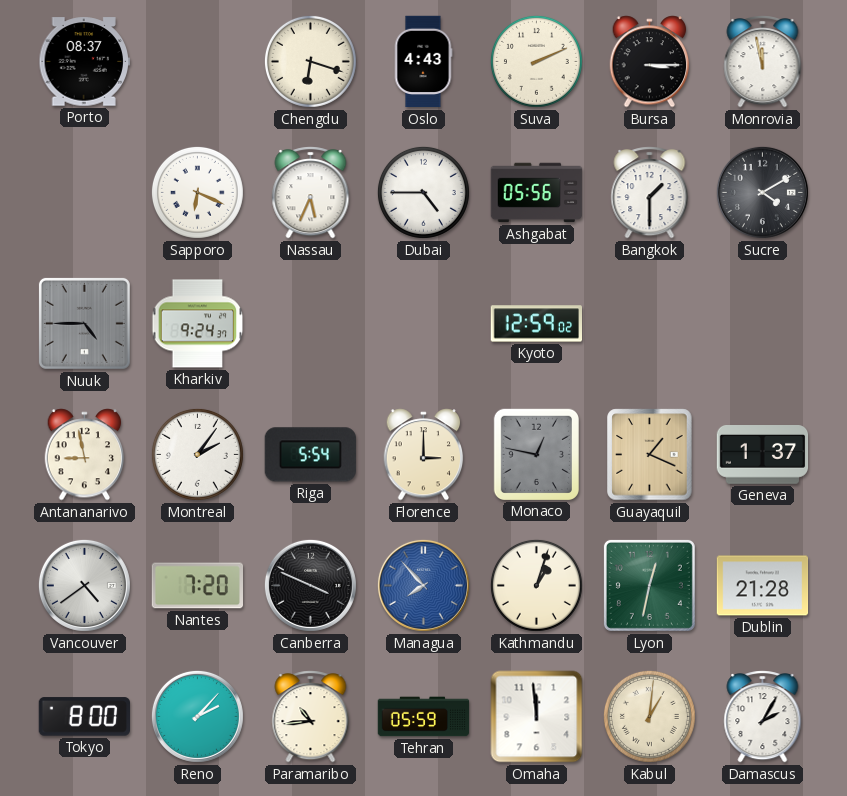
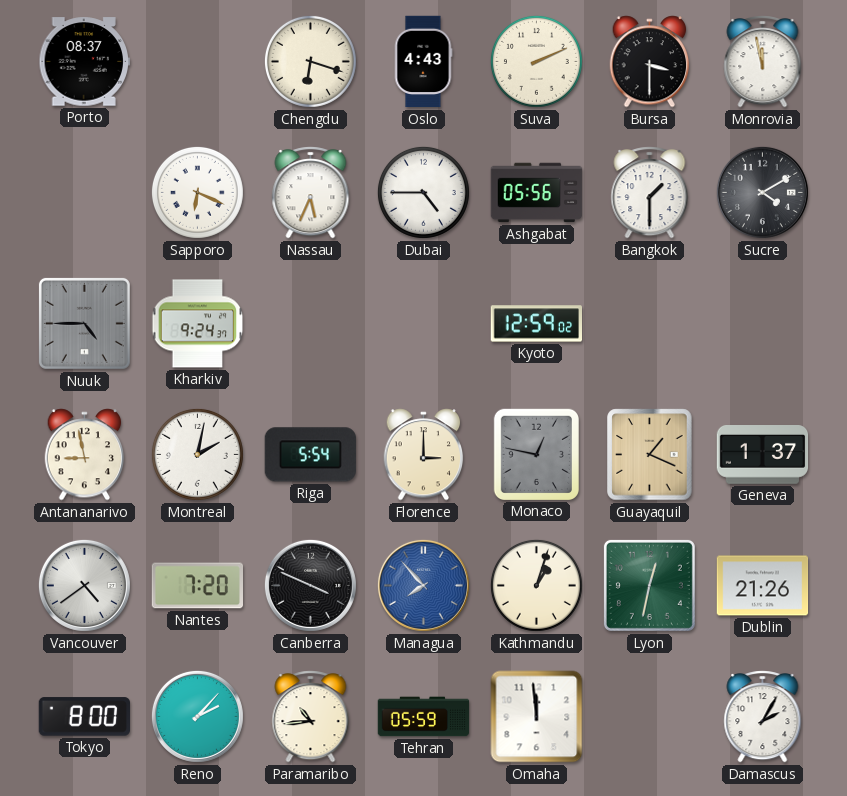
Bursa: 3:15 -> 3:30
Montreal: 2:06 -> 2:02
Dublin: 21:28 -> 21:26
Kabul: 1:01 -> none
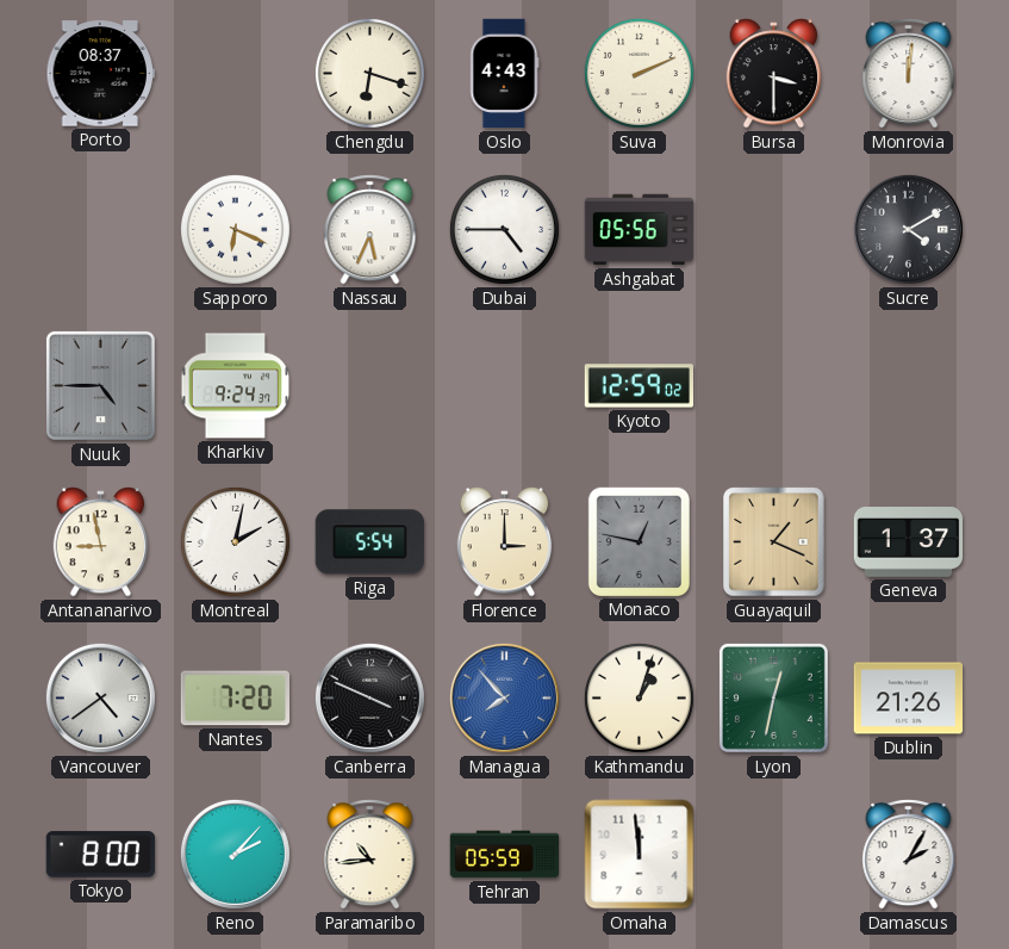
Monrovia: 11:58 -> 12:01
Bangkok: 1:30 -> none
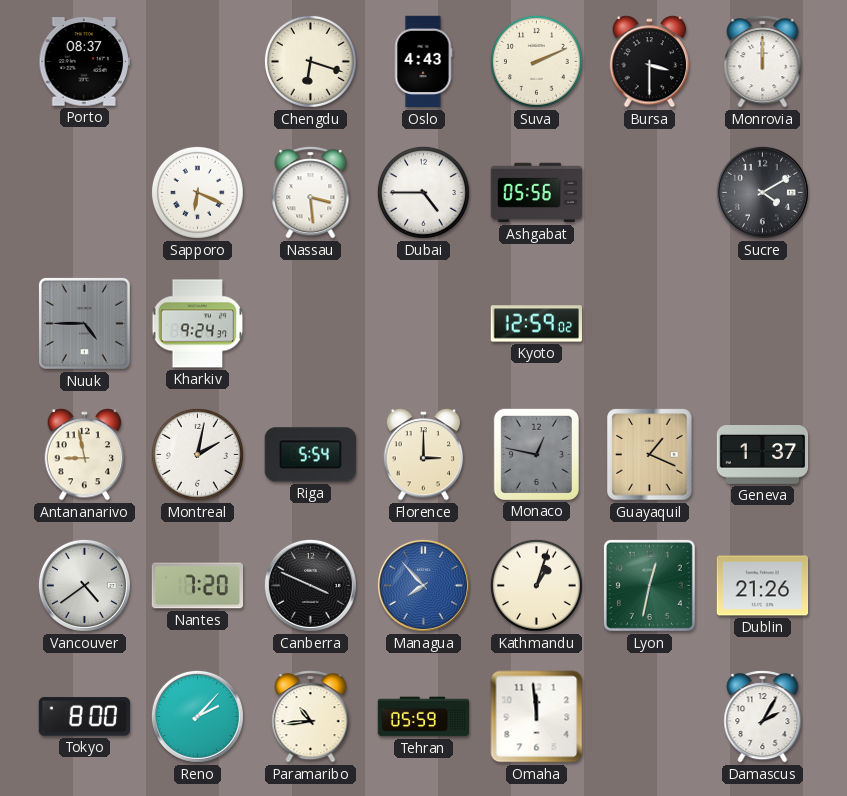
Monrovia: 12:01 -> 12:00
Nassau: 5:34 -> 3:29
